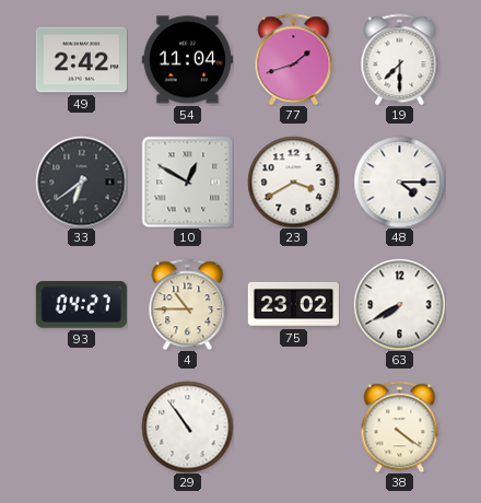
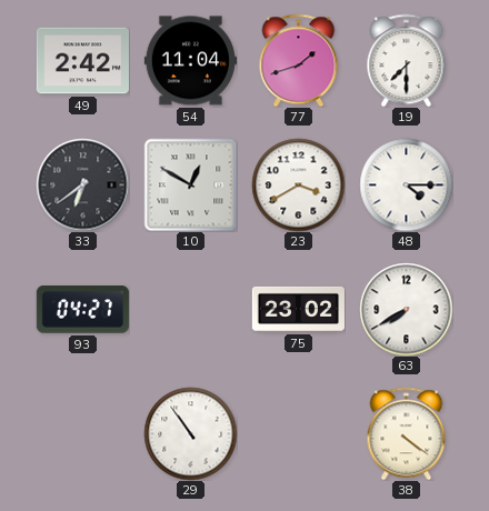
4: 10:45 -> none
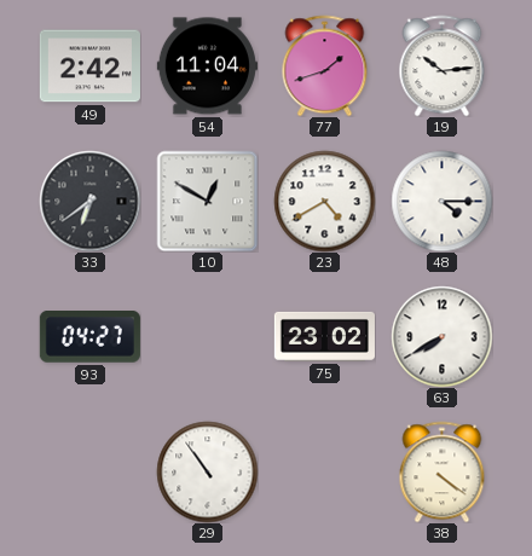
19: 7:30 -> 10:14
23: 3:40 -> 4:40
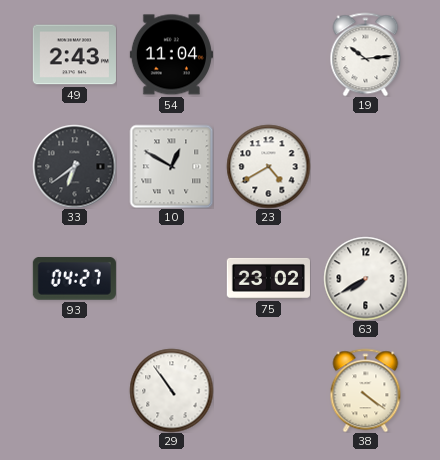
49: 2:42 -> 2:43
77: 1:42 -> none
48: 4:15 -> none
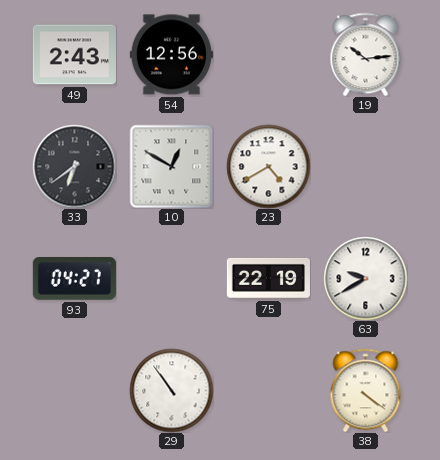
54: 11:04 -> 12:56
75: 23:02 -> 22:19
63: 7:40 -> 9:40
